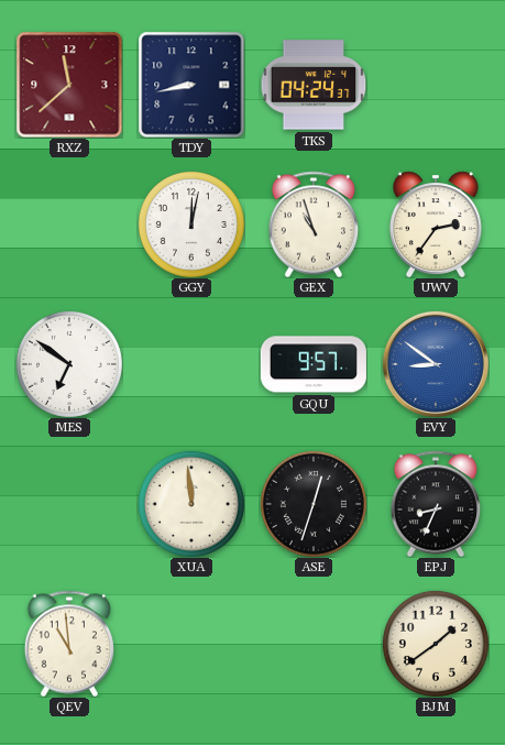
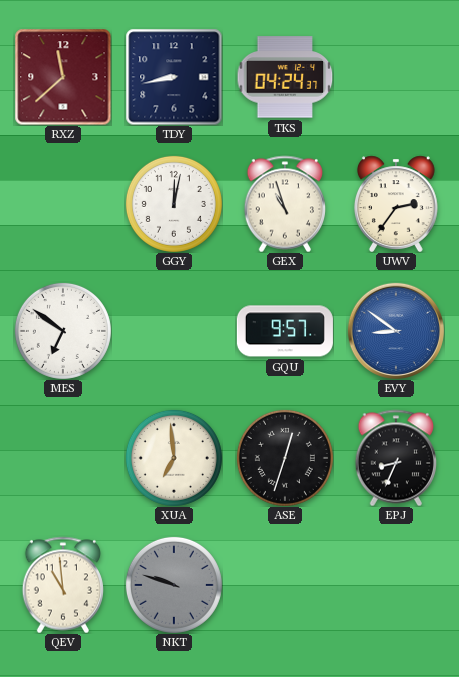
XUA: 11:59 -> 6:59
NKT: none -> 9:48
BJM: 1:39 -> none
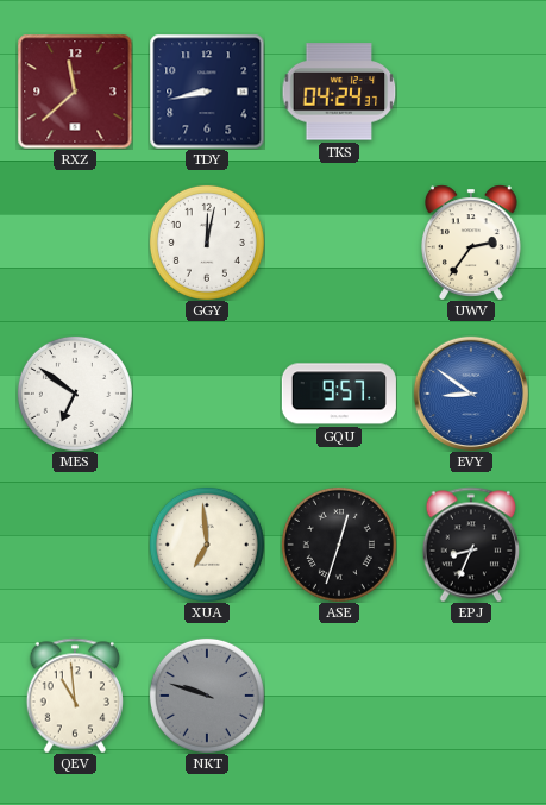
GEX: 10:57 -> none
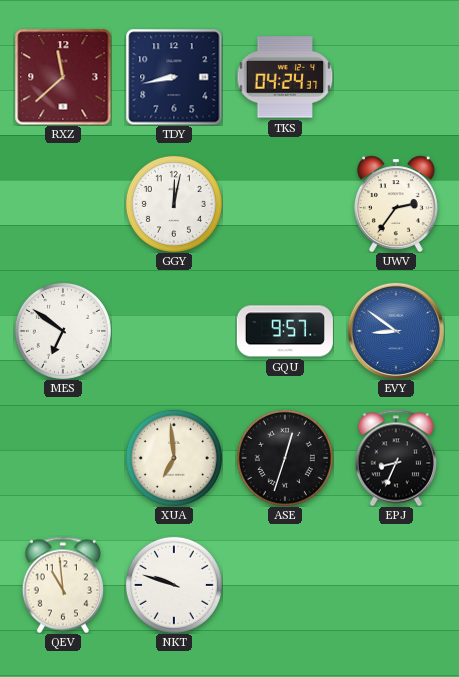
NKT dial: grey -> white
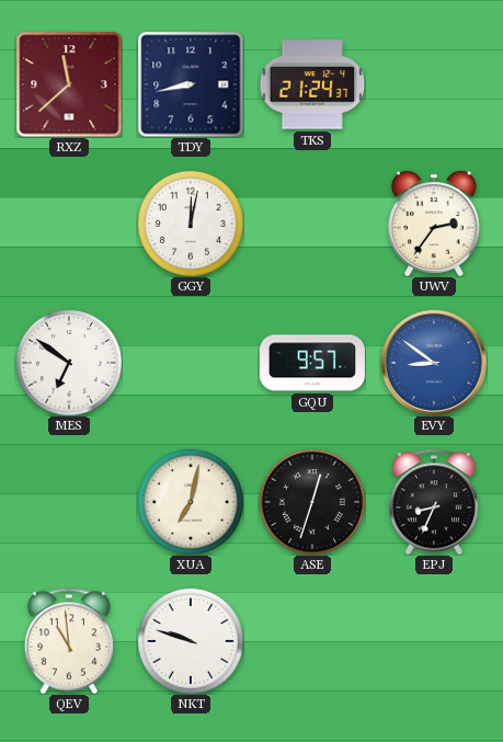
TKS: 04:24 -> 21:24
XUA: 6:59 -> 7:02
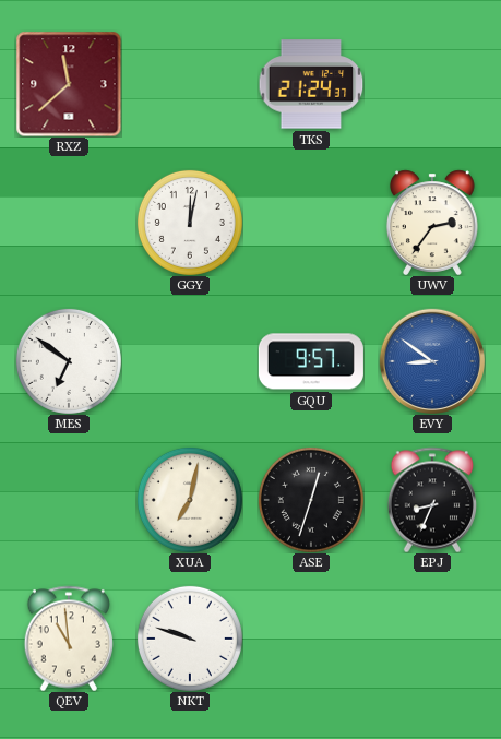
TDY: 8:43 -> none
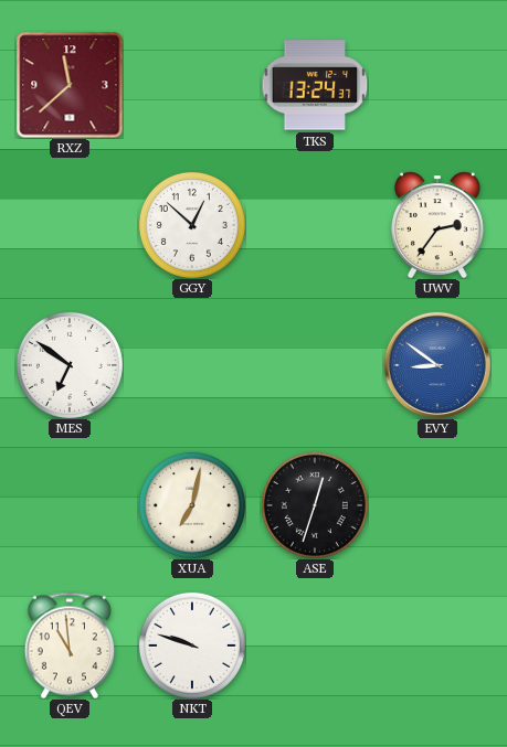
TKS: 21:24 -> 13:24
GGY: 12:02 -> 12:52
GQU: 9:57 -> none
EPJ: 8:34 -> none
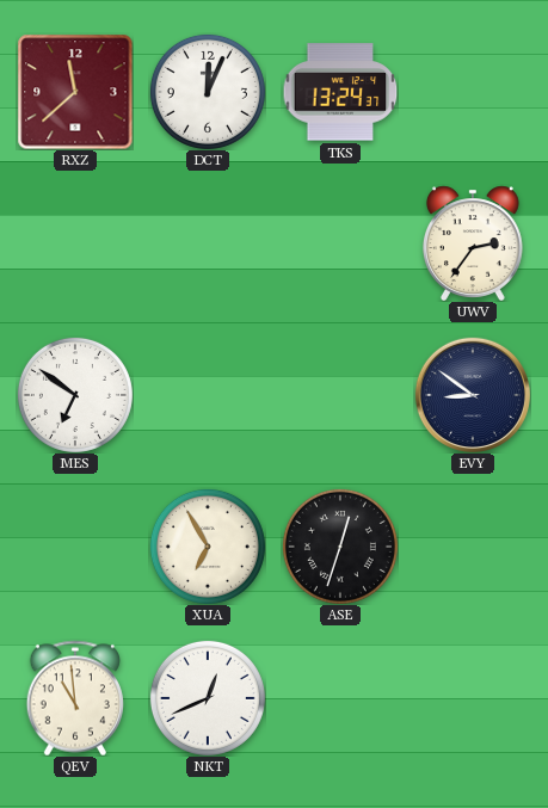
DCT: none -> 12:04
GGY: 12:52 -> none
EVY dial: blue -> navy
XUA: 7:02 -> 6:55
NKT: 9:48 -> 12:41
